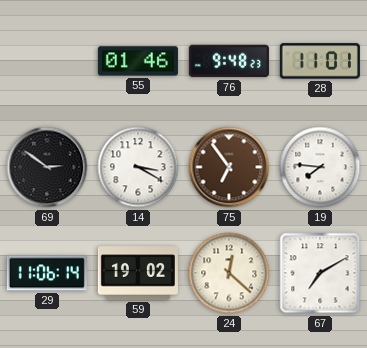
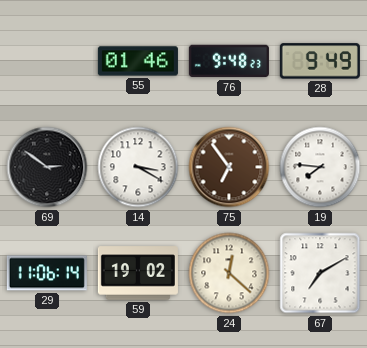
28: 11:01 -> 9:49
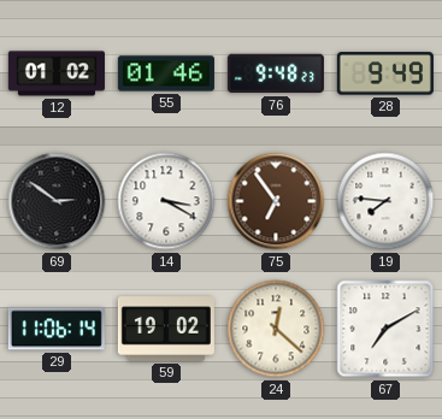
12: none -> 01:02
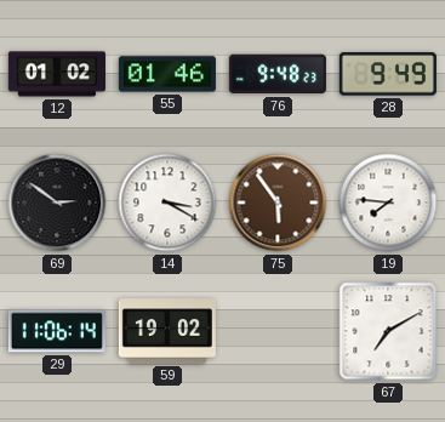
75: 6:54 -> 5:54
24: 12:22 -> none
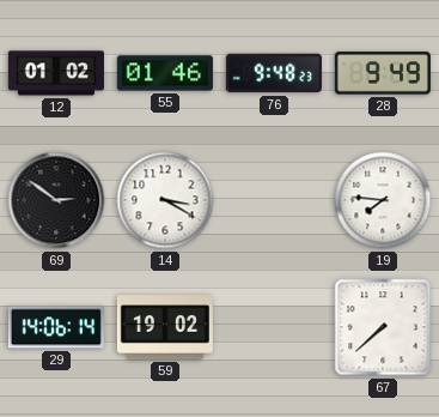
75: 5:54 -> none
29: 11:06 -> 14:06
67: 7:10 -> 7:38
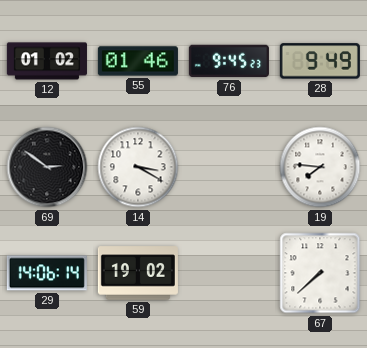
76: 9:48 -> 9:45
